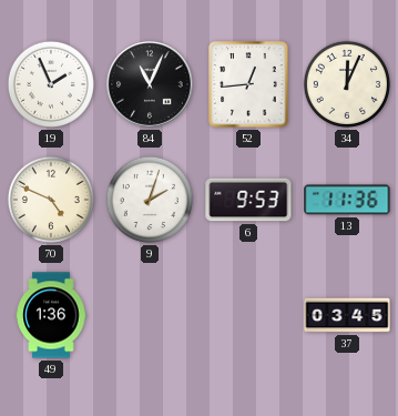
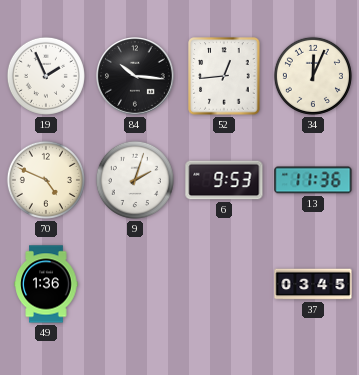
84: 11:04 -> 10:16
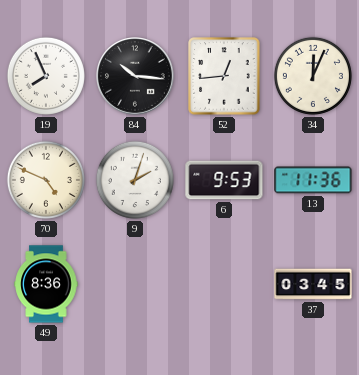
19: 1:56 -> 7:56
49: 1:36 -> 8:36
